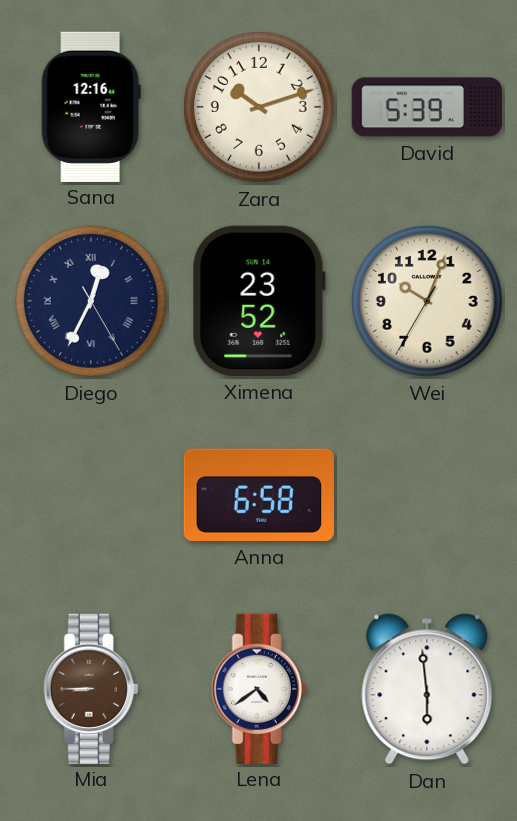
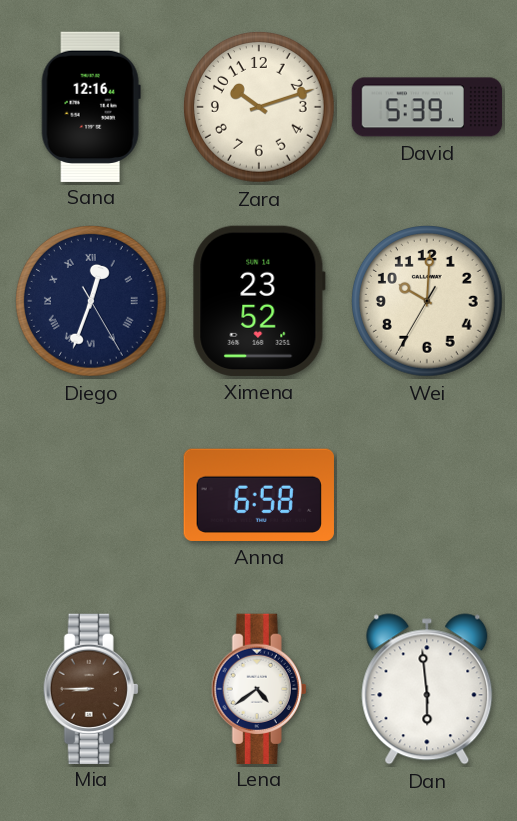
Diego: 12:34 -> 12:33
Wei: 10:03 -> 10:00
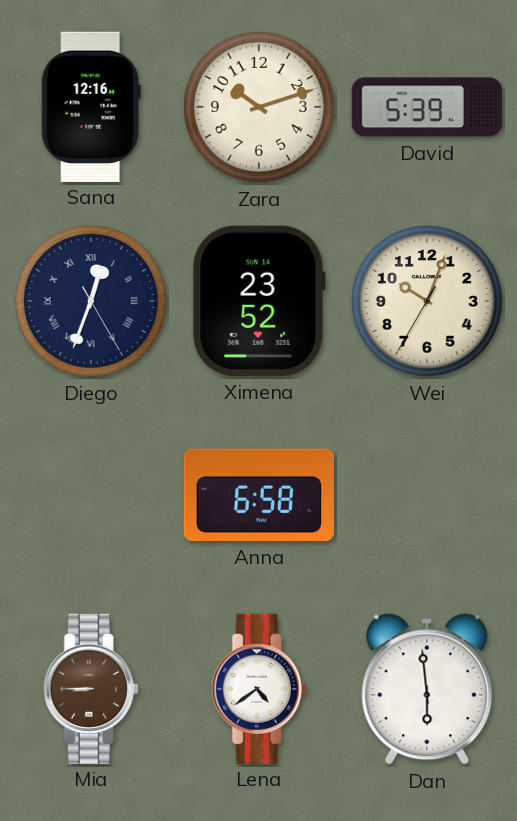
Wei: 10:00 -> 10:03
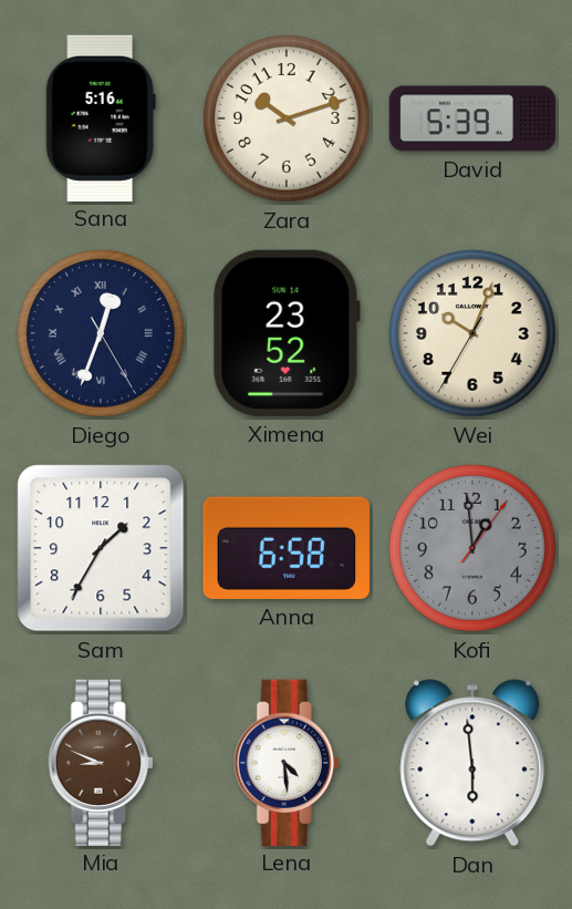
Sana: 12:16 -> 5:16
Sam: none -> 1:35
Kofi: none -> 12:59
Mia: 8:45 -> 8:49
Lena: 4:39 -> 4:29
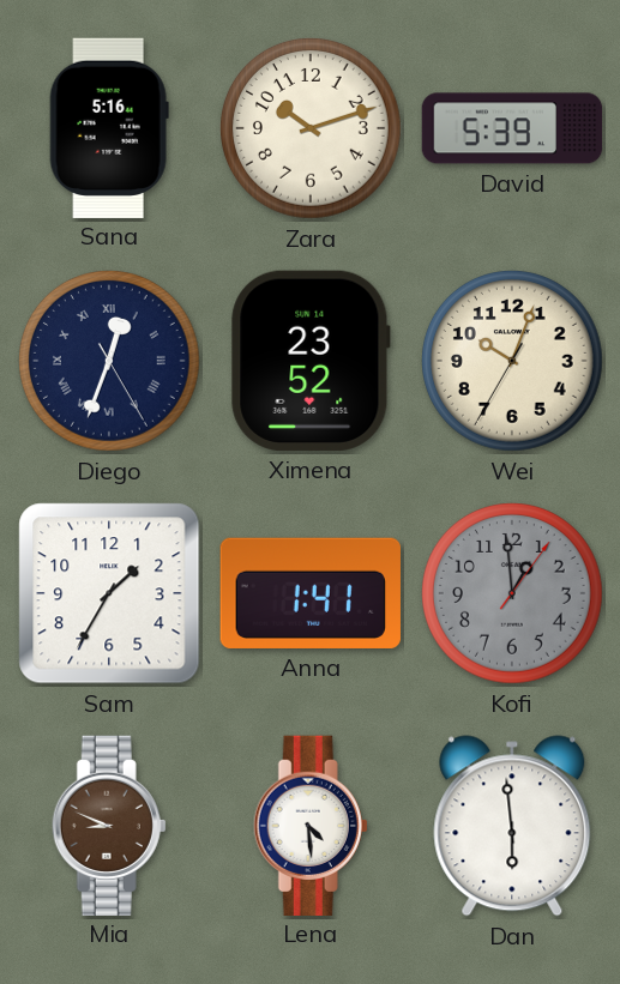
Anna: 6:58 -> 1:41
